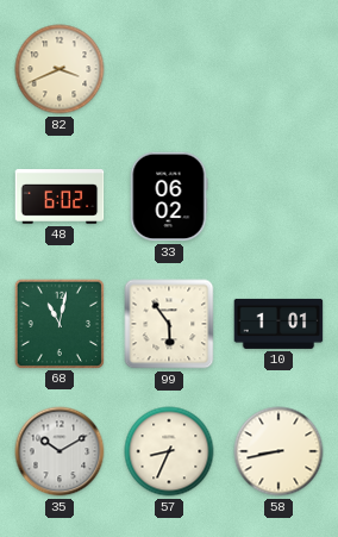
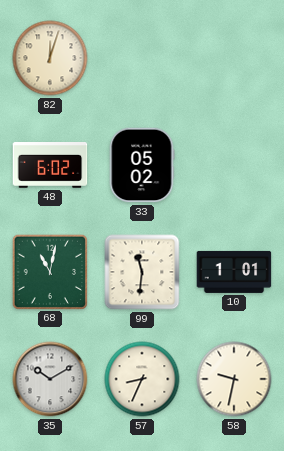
82: 3:41 -> 12:03
33: 06:02 -> 05:02
99: 5:54 -> 11:31
58: 8:43 -> 9:32
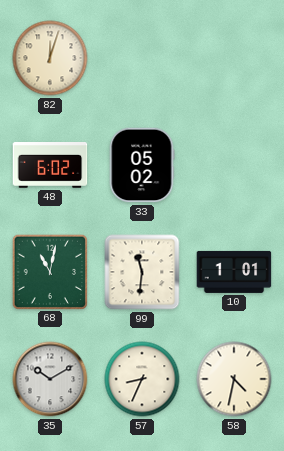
58: 9:32 -> 4:32
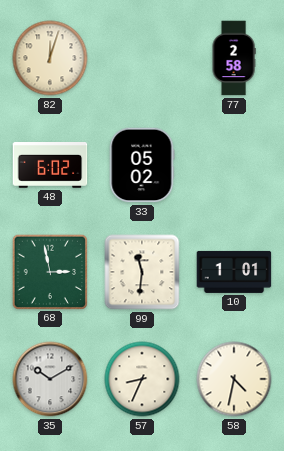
77: none -> 2:58
68: 11:02 -> 2:58
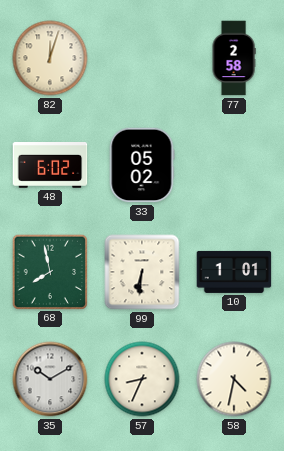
68: 2:58 -> 7:58
99: 11:31 -> 6:31
